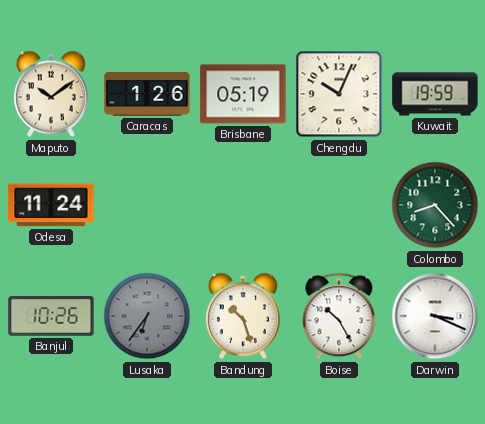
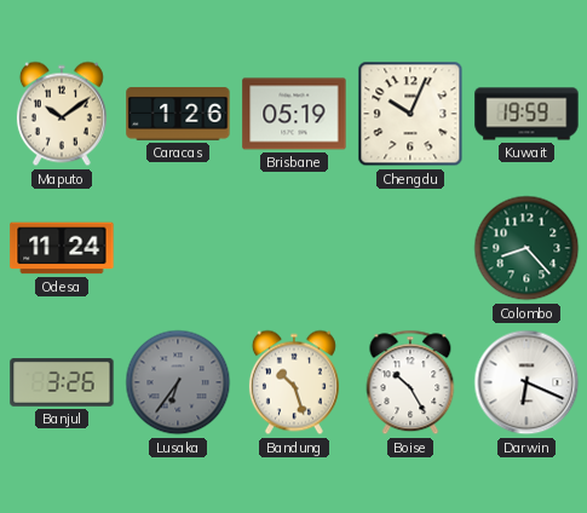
Banjul: 10:26 -> 3:26
Darwin: 3:19 -> 6:19
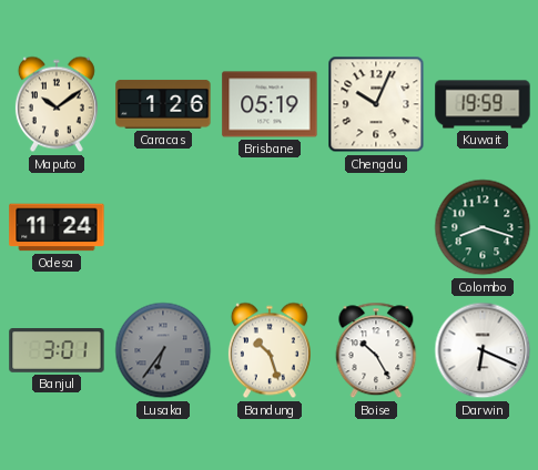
Colombo: 8:23 -> 8:18
Banjul: 3:26 -> 3:01
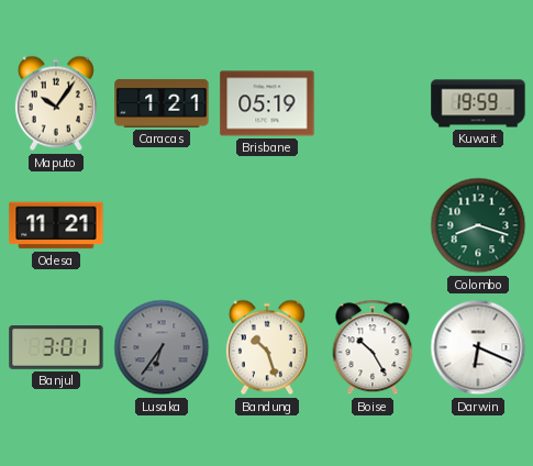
Maputo: 10:09 -> 10:06
Caracas: 1:26 -> 1:21
Chengdu: 10:04 -> none
Odesa: 11:24 -> 11:21
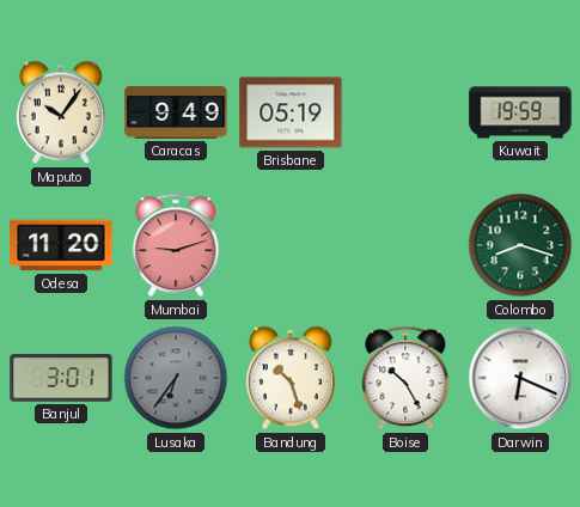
Caracas: 1:21 -> 9:49
Odesa: 11:21 -> 11:20
Mumbai: none -> 9:12
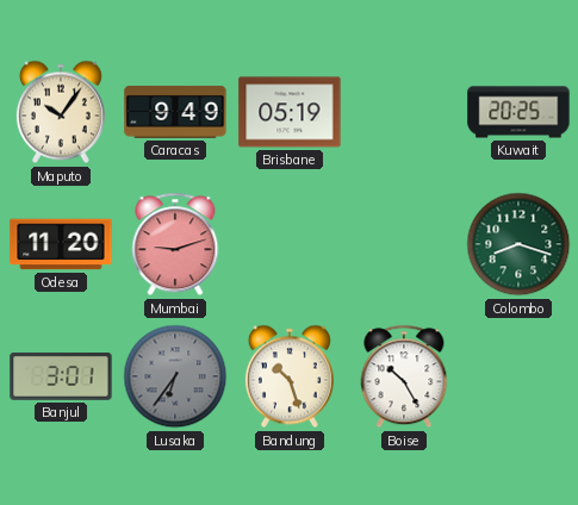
Kuwait: 19:59 -> 20:25
Darwin: 6:19 -> none
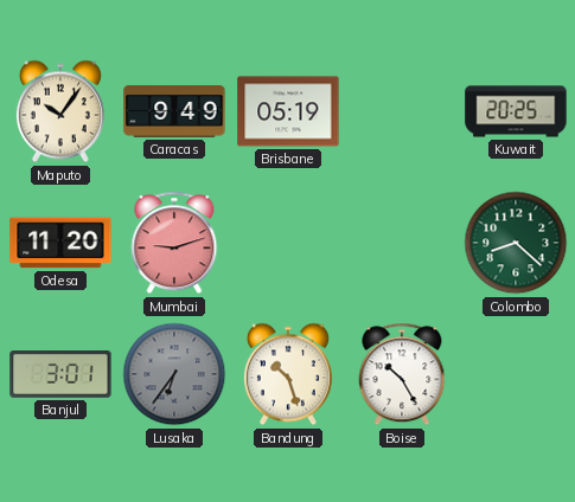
Colombo: 8:18 -> 8:22
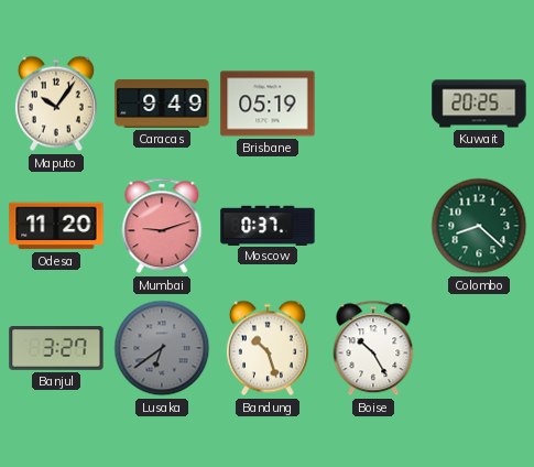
Moscow: none -> 0:37
Banjul: 3:01 -> 3:27
Lusaka: 6:36 -> 6:39
